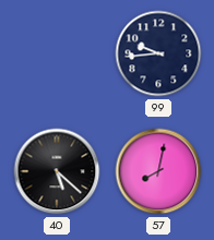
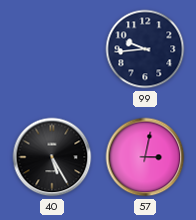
40: 5:22 -> 5:25
57: 8:02 -> 3:02
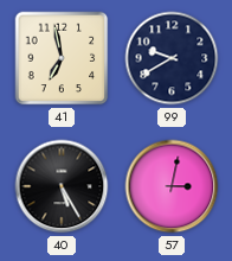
41: none -> 6:58
99: 9:44 -> 9:40
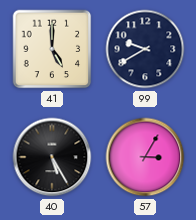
41: 6:58 -> 5:00
57: 3:02 -> 3:05
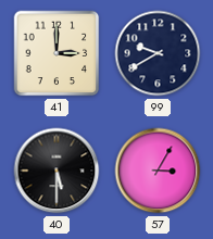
41: 5:00 -> 3:00
40: 5:25 -> 5:30
